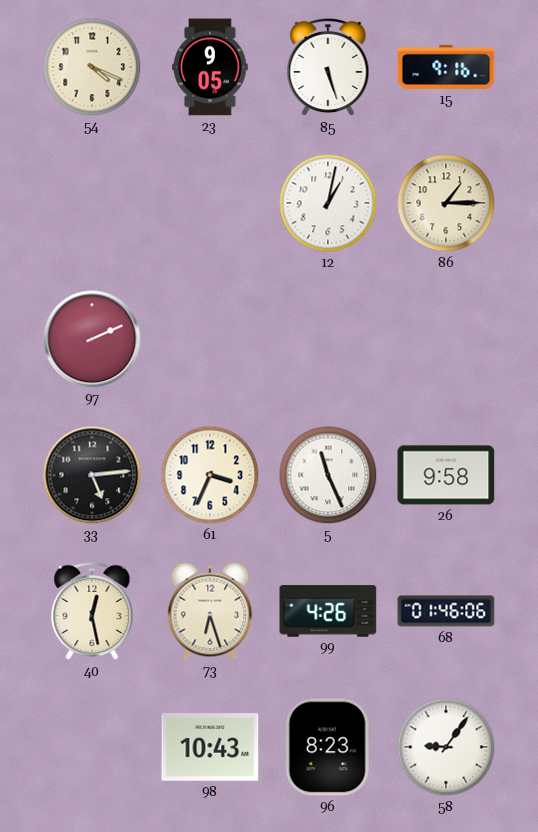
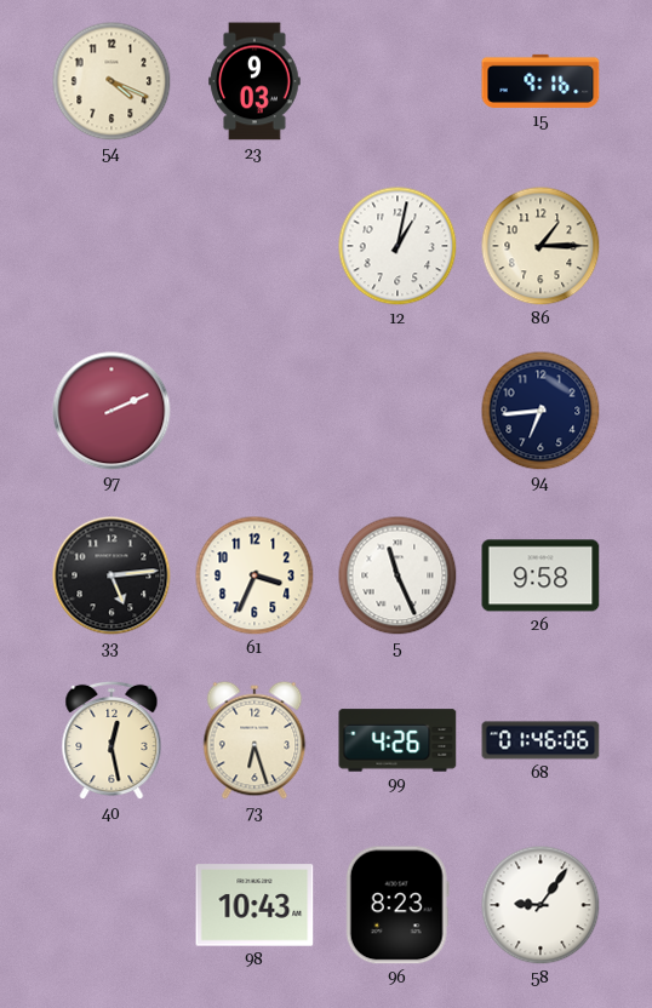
23: 9:05 -> 9:03
85: 5:27 -> none
94: none -> 6:44
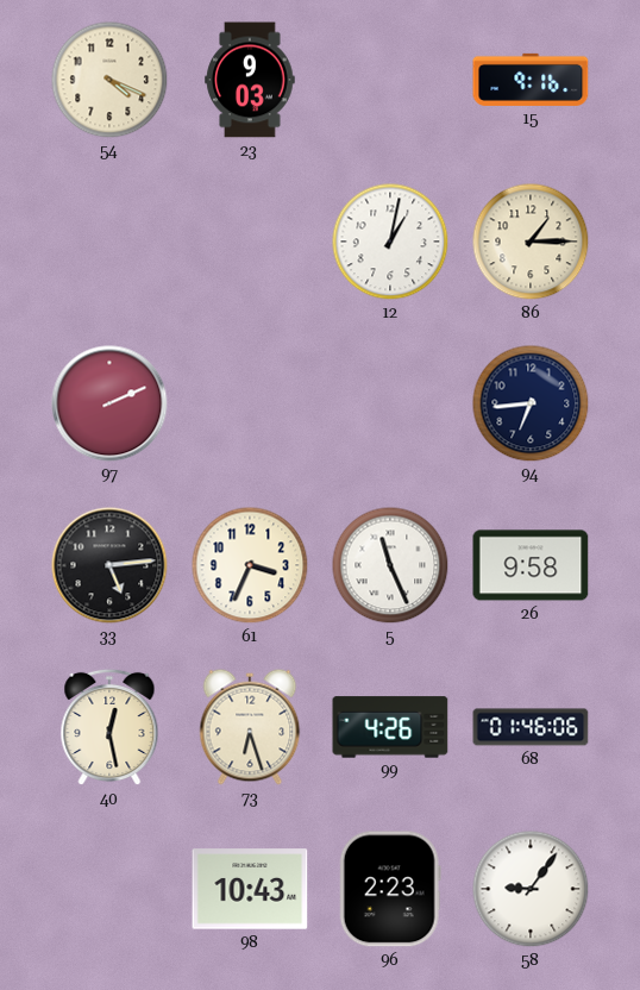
96: 8:23 -> 2:23
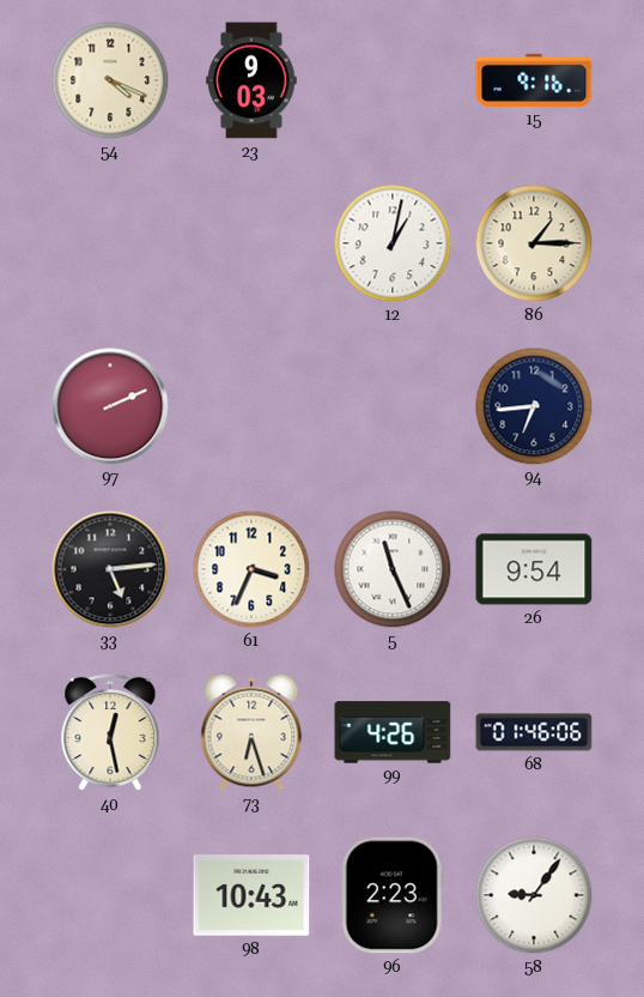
26: 9:58 -> 9:54
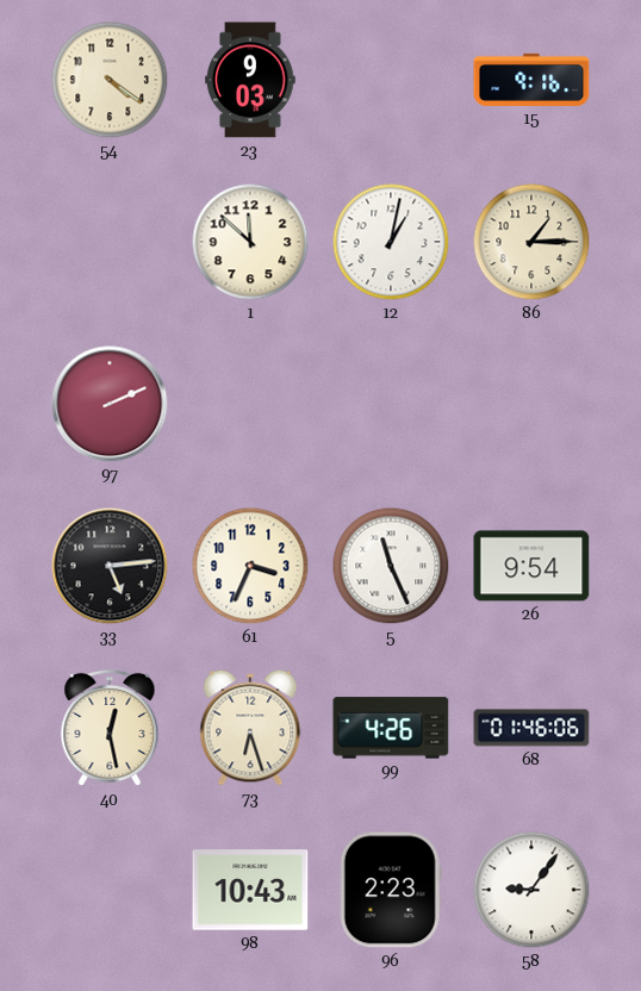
54: 4:19 -> 4:21
1: none -> 11:52
94: 6:44 -> none
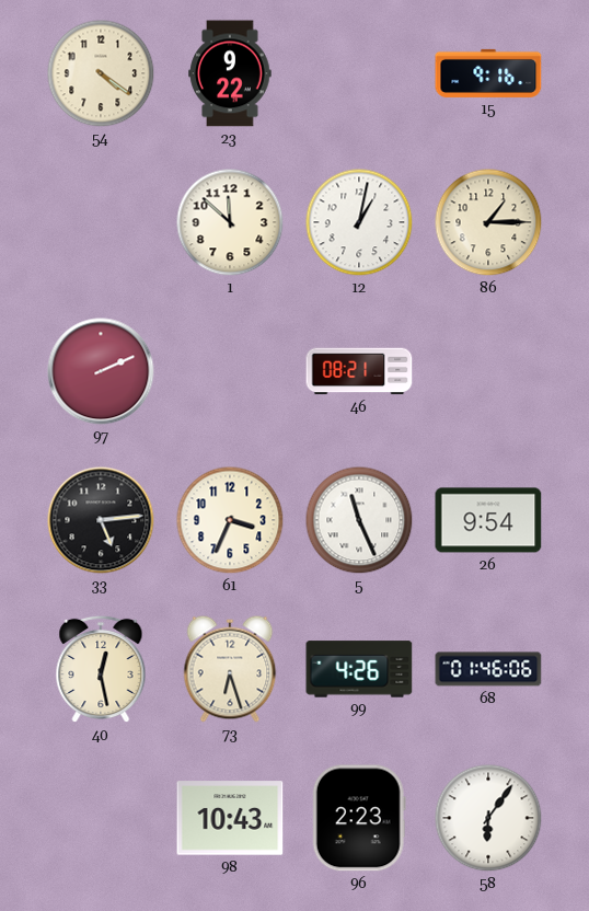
23: 9:03 -> 9:22
46: none -> 08:21
58: 9:06 -> 6:06
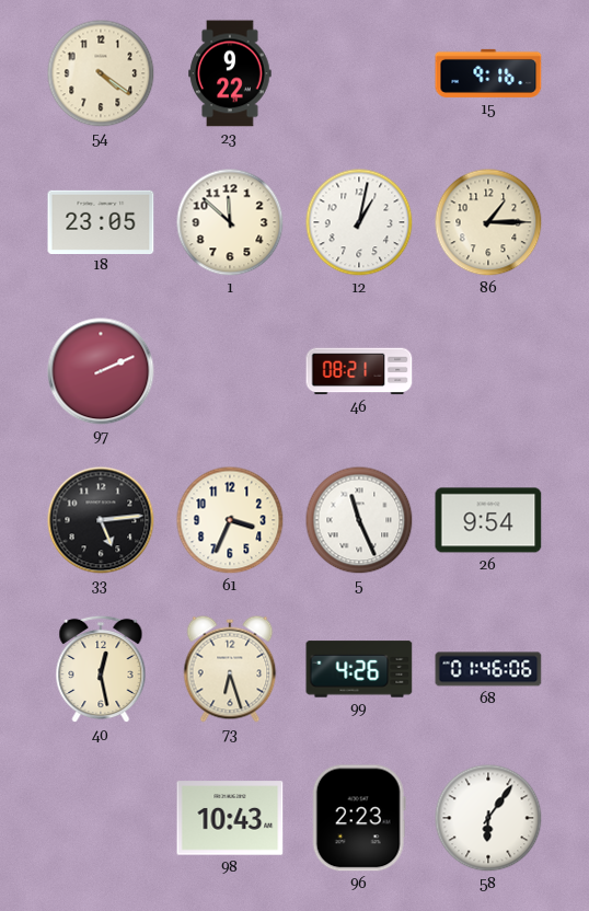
18: none -> 23:05
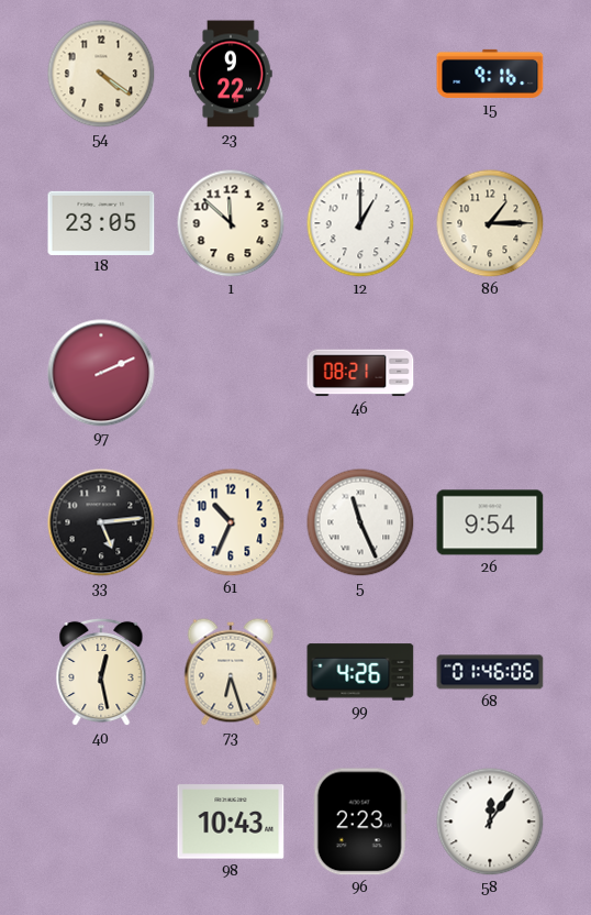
12: 1:02 -> 1:00
61: 3:34 -> 10:34
58: 6:06 -> 12:06
